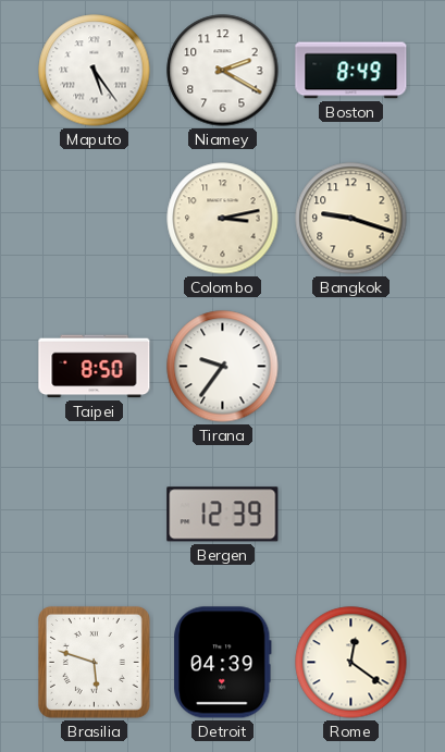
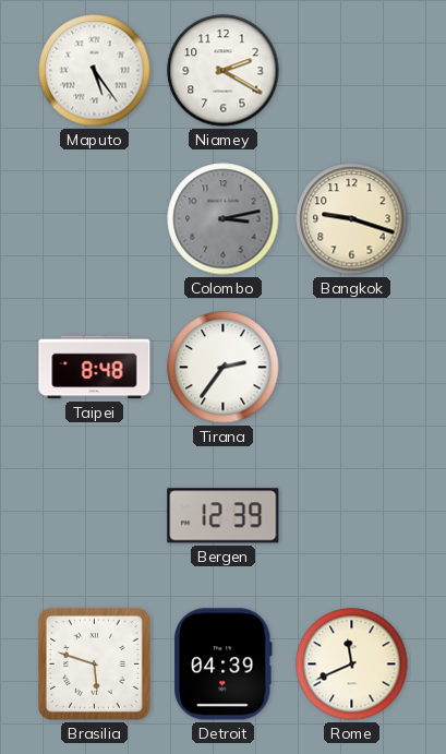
Boston: 8:49 -> none
Colombo dial: cream -> grey
Taipei: 8:50 -> 8:48
Tirana: 9:36 -> 2:36
Rome: 12:21 -> 11:41
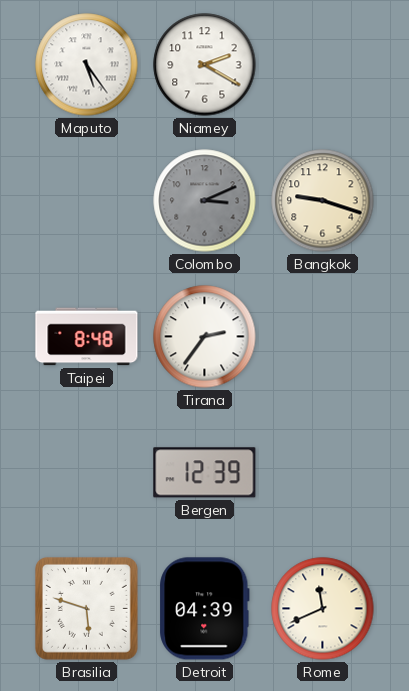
Colombo: 3:13 -> 3:11
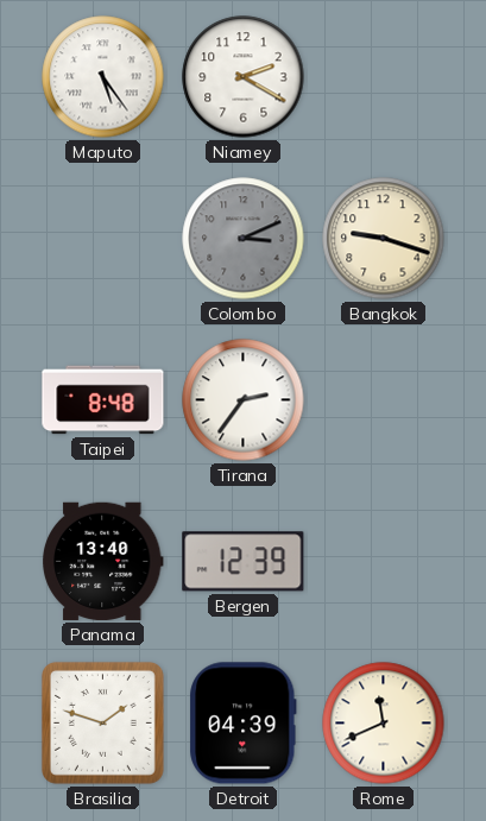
Panama: none -> 13:40
Brasilia: 5:48 -> 1:48
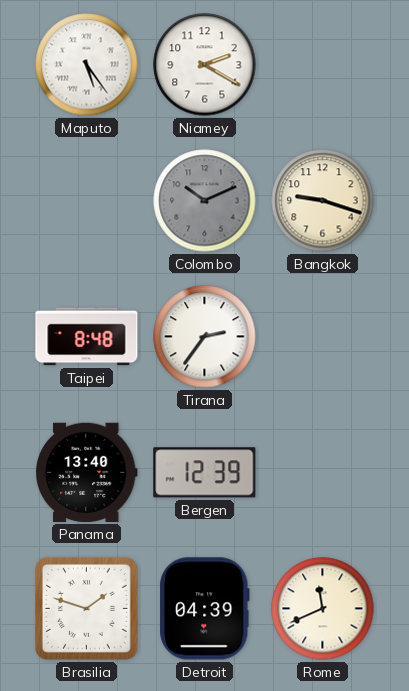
Colombo: 3:11 -> 10:11
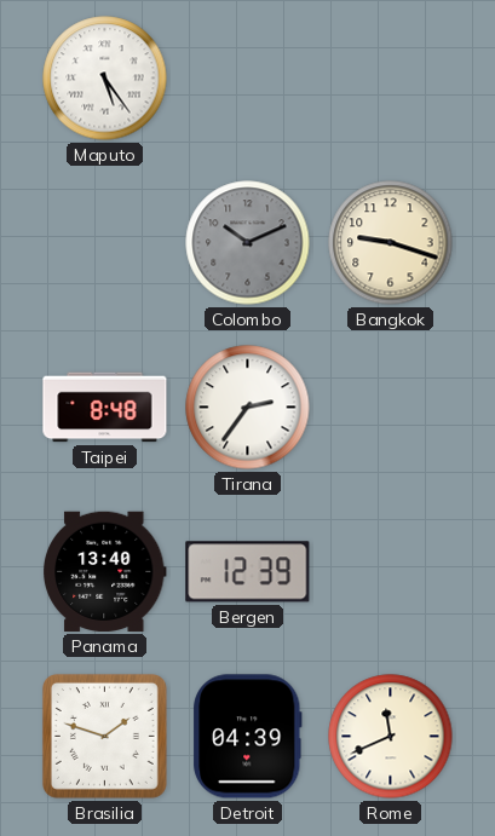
Niamey: 2:20 -> none
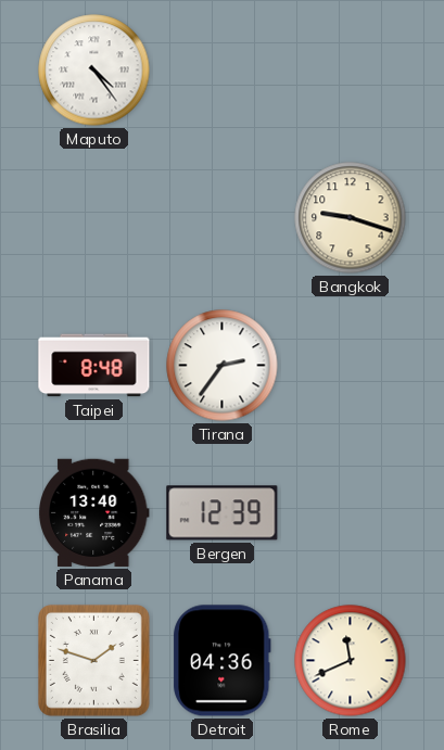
Maputo: 5:24 -> 4:24
Colombo: 10:11 -> none
Detroit: 04:39 -> 04:36
